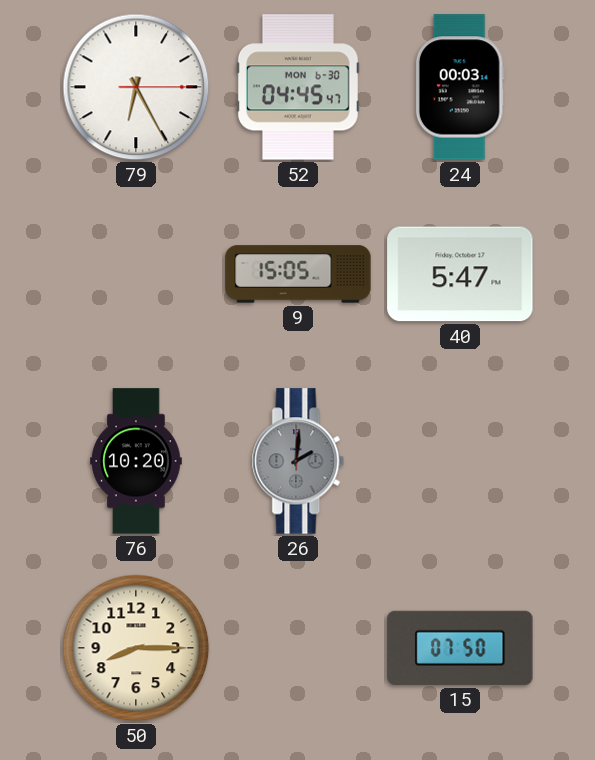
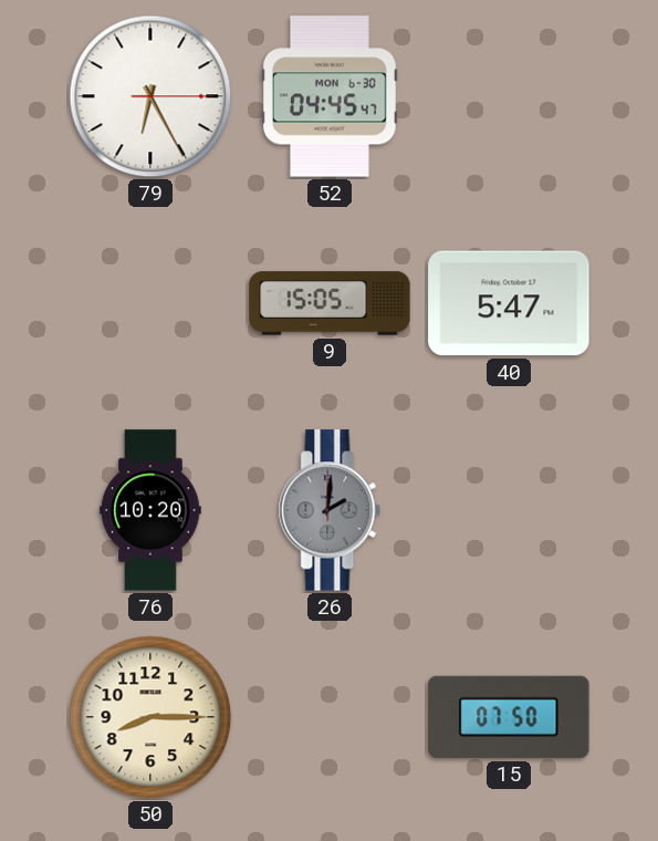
24: 00:03 -> none
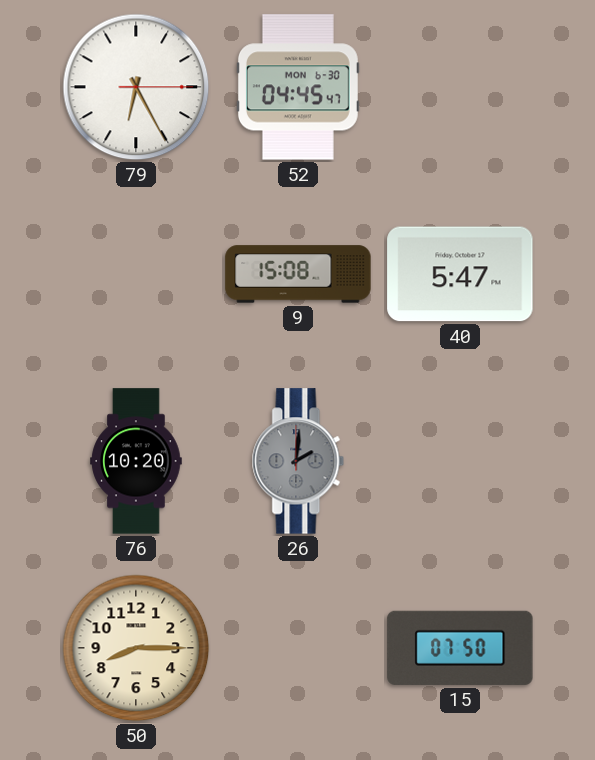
9: 15:05 -> 15:08
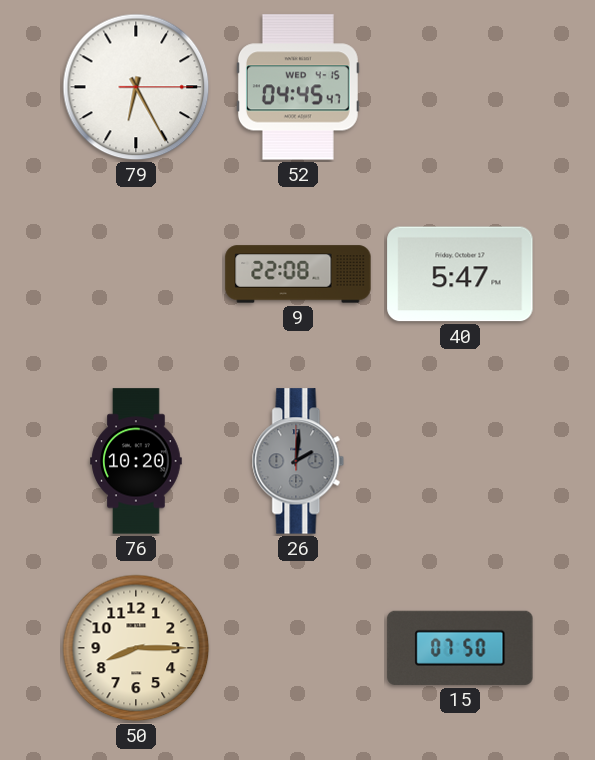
52 date: MON 6-30 -> WED 4-15
9: 15:08 -> 22:08
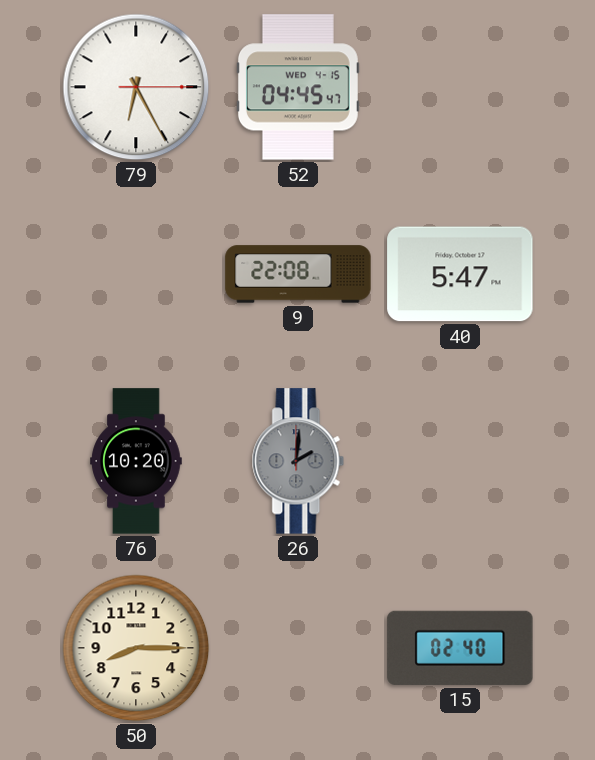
15: 07:50 -> 02:40
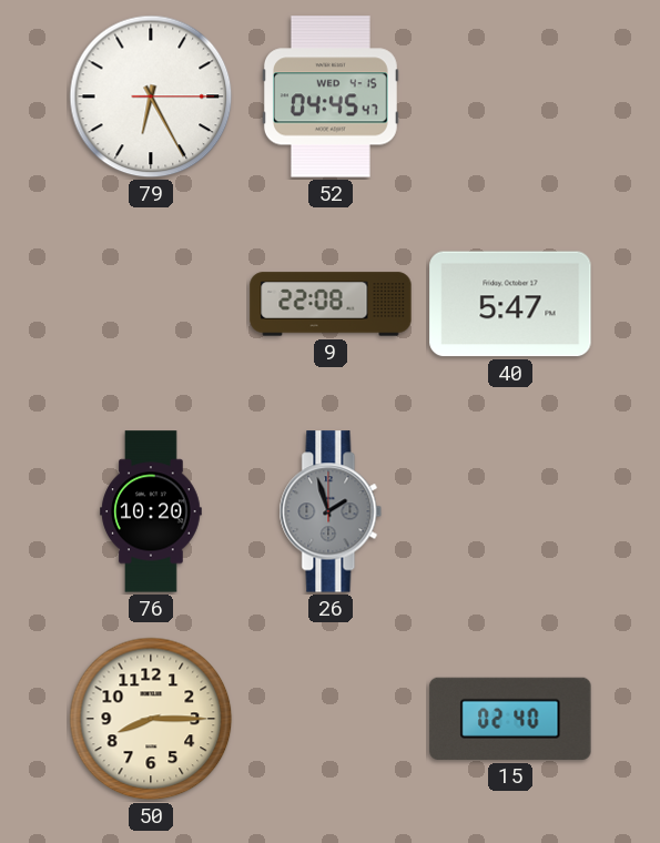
26: 2:01 -> 1:57
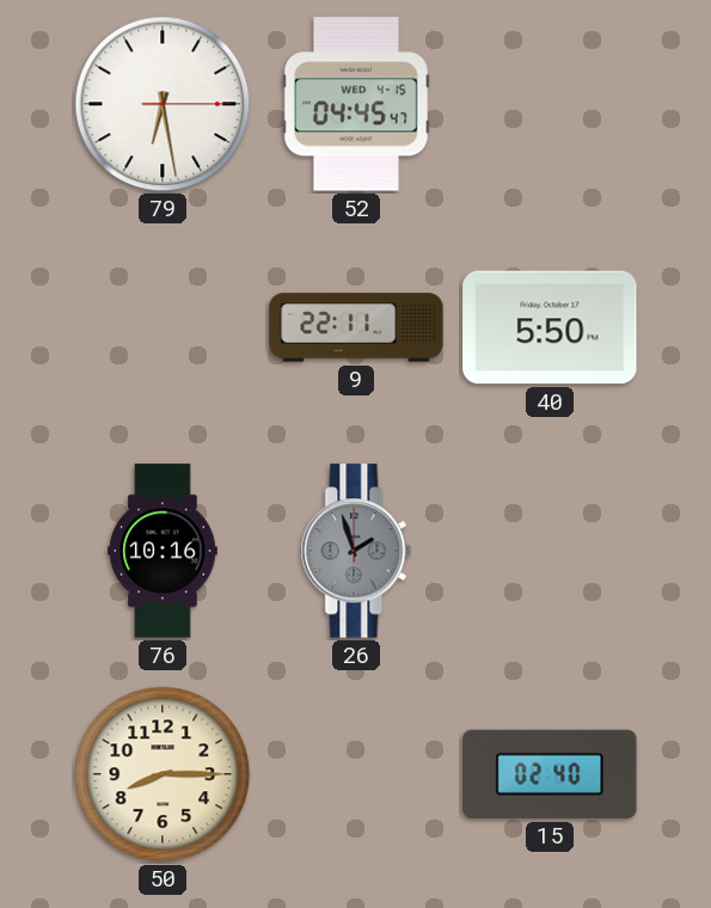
79: 6:25 -> 6:28
9: 22:08 -> 22:11
40: 5:47 -> 5:50
76: 10:20 -> 10:16
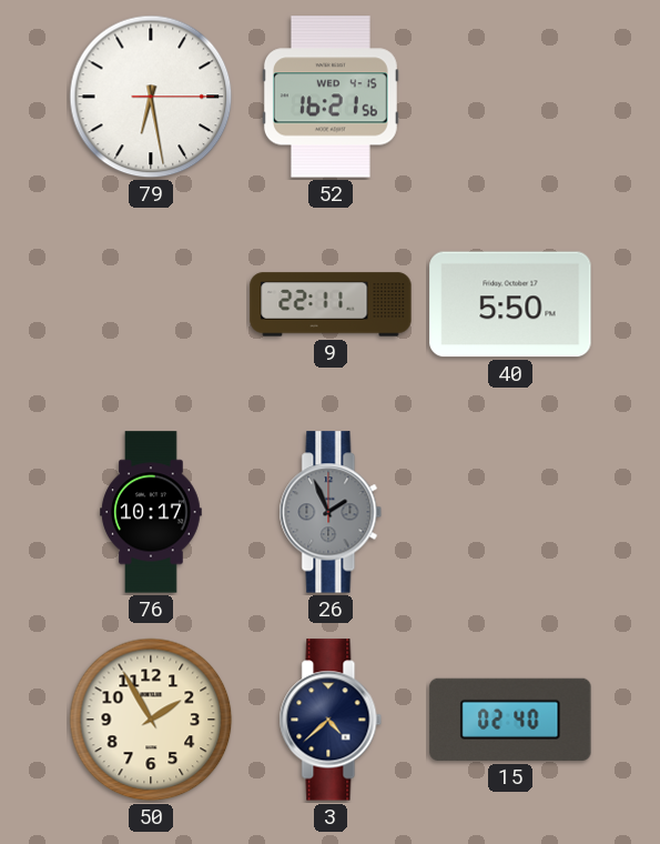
52: 04:45 -> 16:21
76: 10:16 -> 10:17
26: 1:57 -> 1:56
50: 8:15 -> 1:55
3: none -> 4:38
